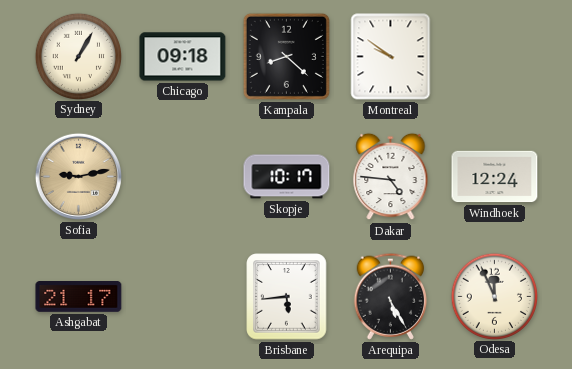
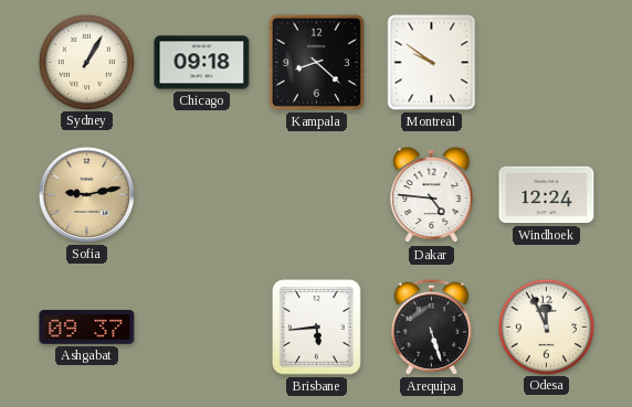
Skopje: 10:17 -> none
Ashgabat: 21:17 -> 09:37
Arequipa: 5:25 -> 5:27
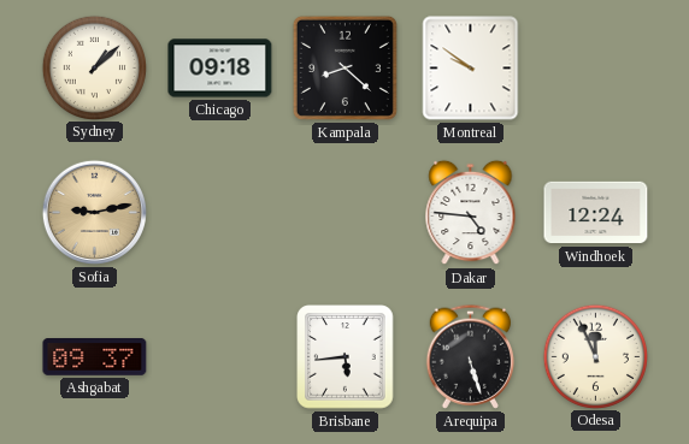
Sydney: 1:05 -> 1:08
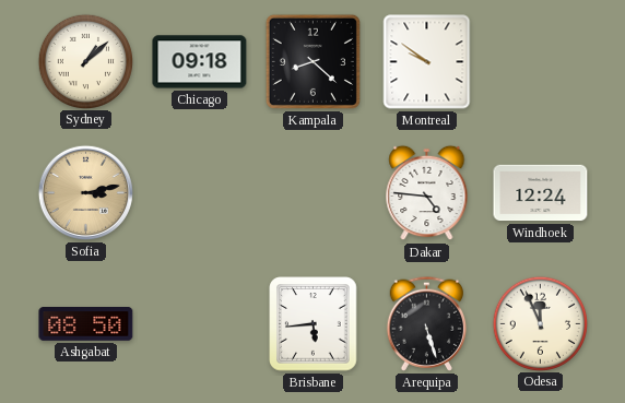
Sofia: 9:13 -> 3:13
Ashgabat: 09:37 -> 08:50
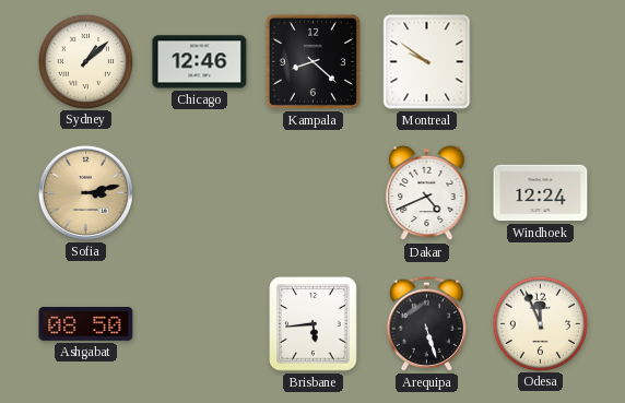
Chicago: 09:18 -> 12:46
Dakar: 4:46 -> 4:41
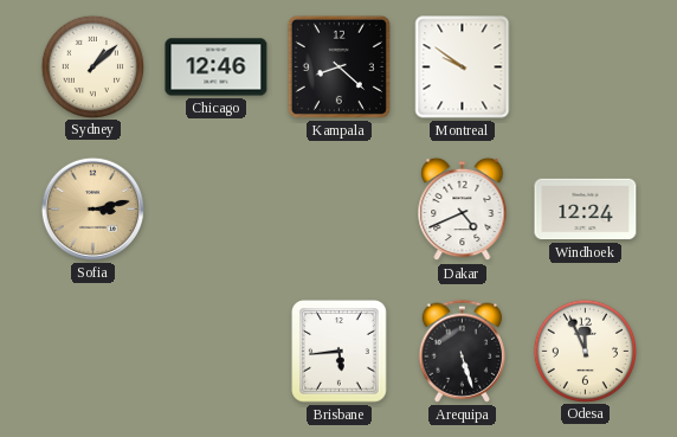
Ashgabat: 08:50 -> none
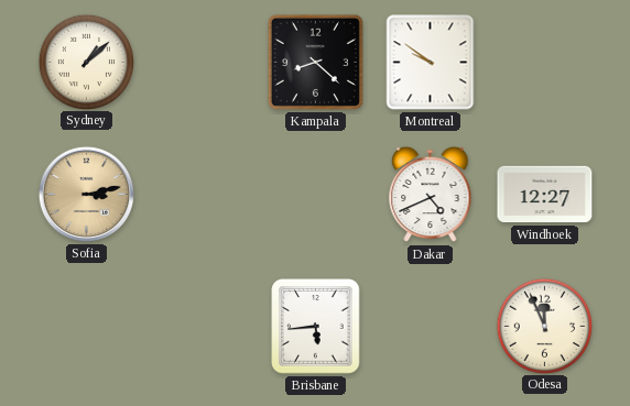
Chicago: 12:46 -> none
Windhoek: 12:24 -> 12:27
Arequipa: 5:27 -> none
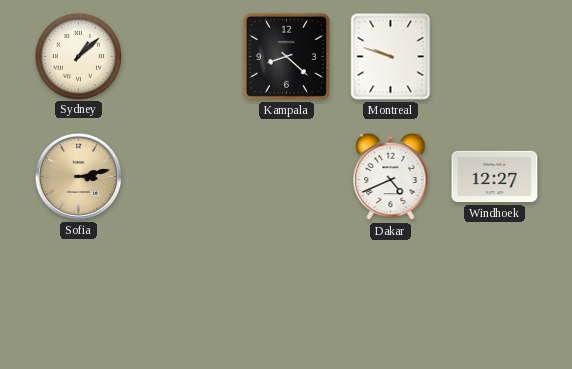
Montreal: 9:51 -> 9:48
Brisbane: 5:44 -> none
Odesa: 11:56 -> none
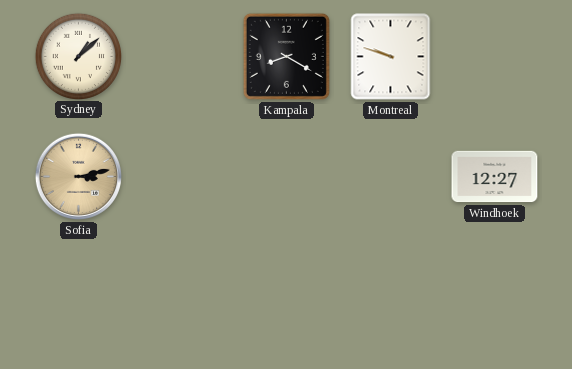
Kampala: 8:22 -> 8:20
Dakar: 4:41 -> none
